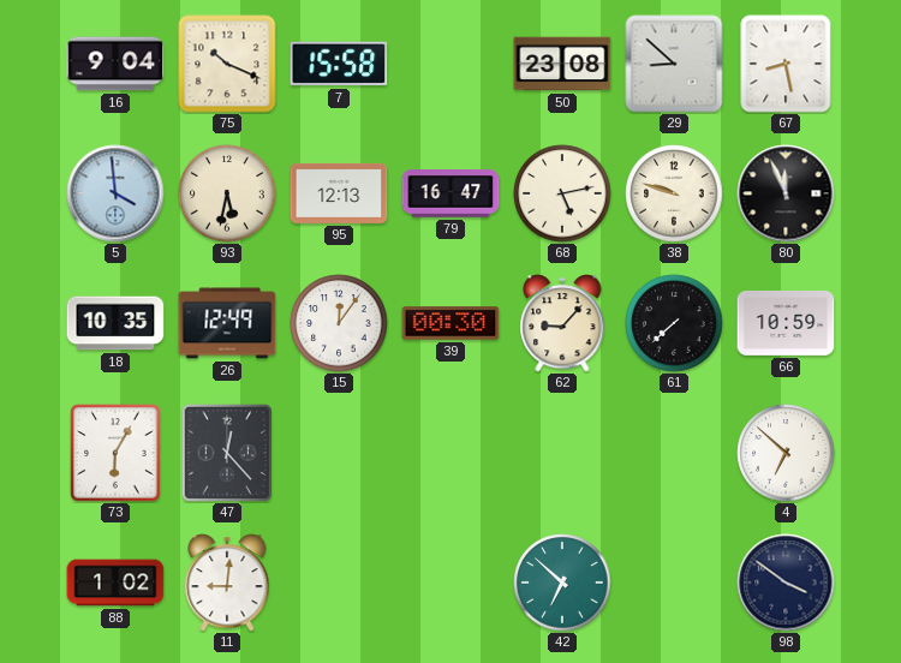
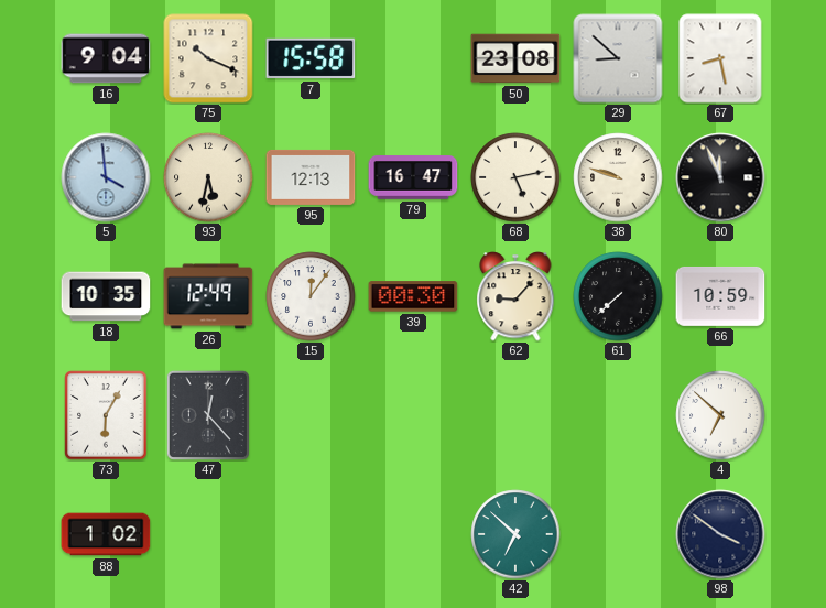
11: 9:01 -> none
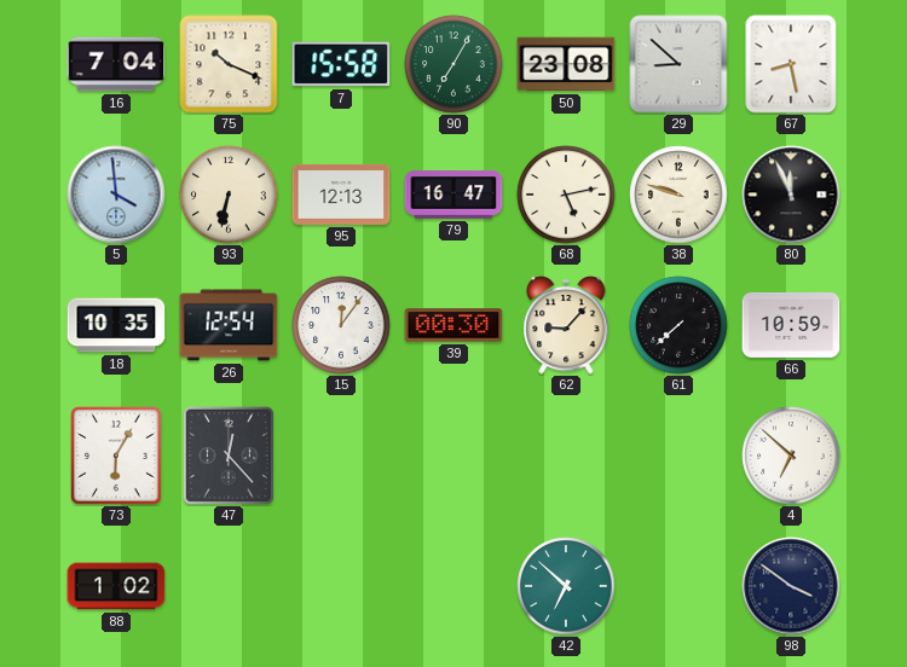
16: 9:04 -> 7:04
90: none -> 7:05
93: 5:32 -> 6:32
26: 12:49 -> 12:54
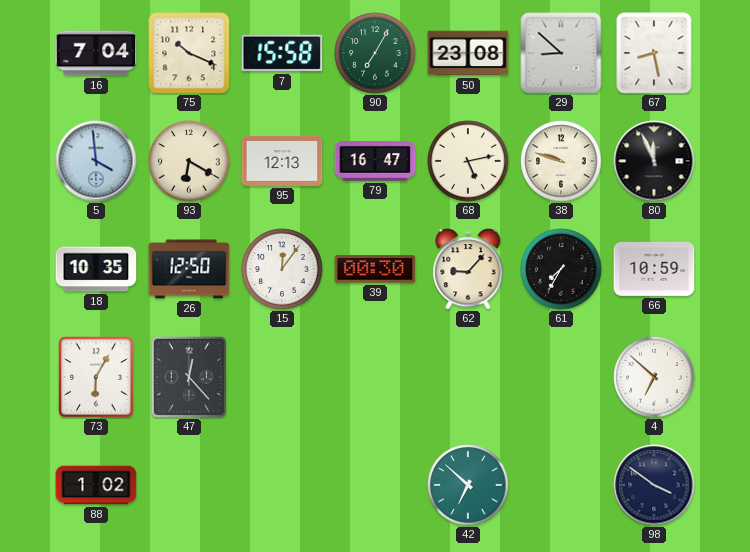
93: 6:32 -> 6:20
26: 12:54 -> 12:50
61: 7:38 -> 7:35
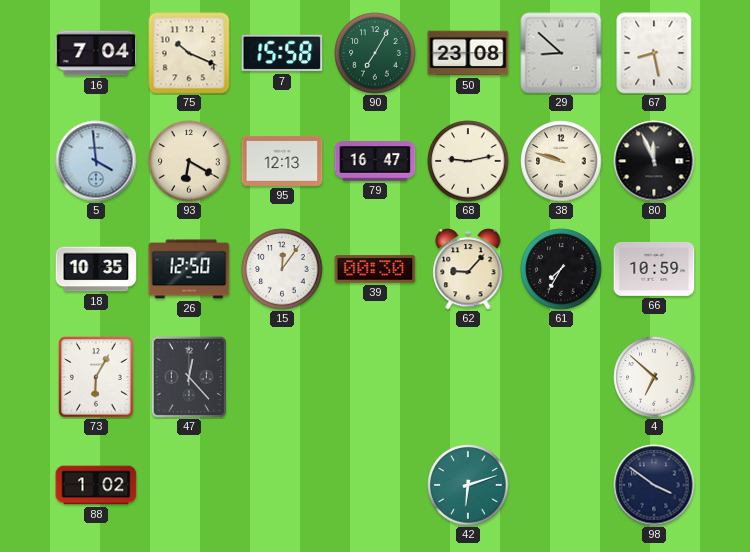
68: 5:13 -> 9:13
42: 6:52 -> 6:12
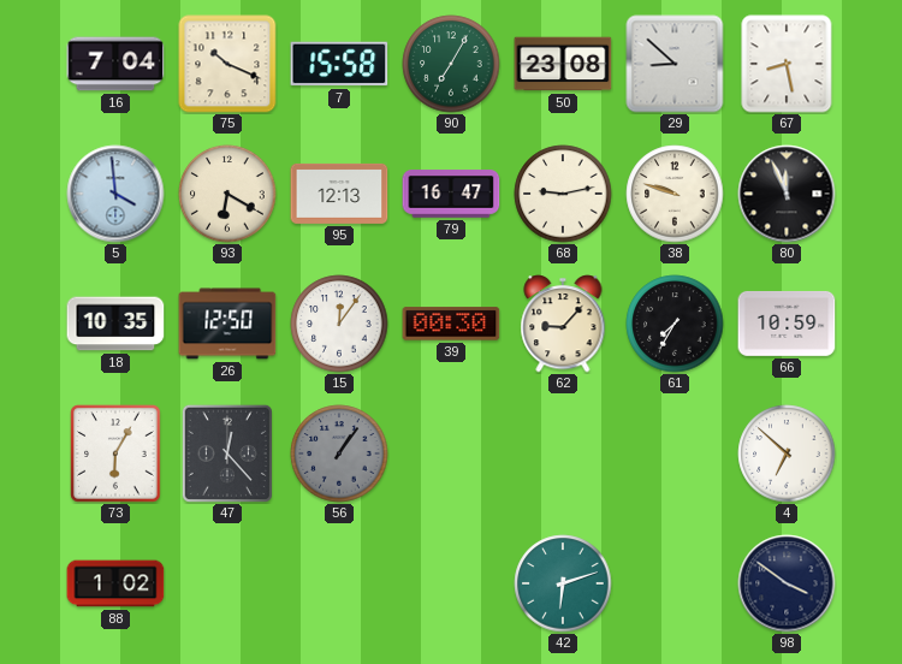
56: none -> 1:06
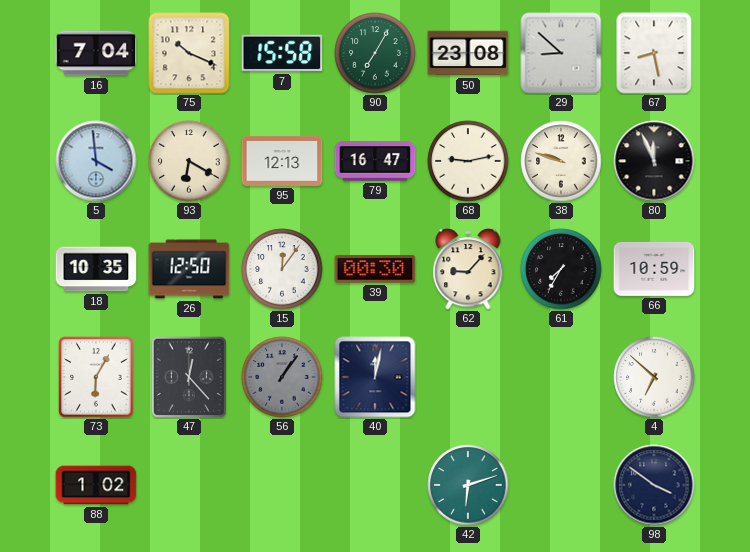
40: none -> 12:02
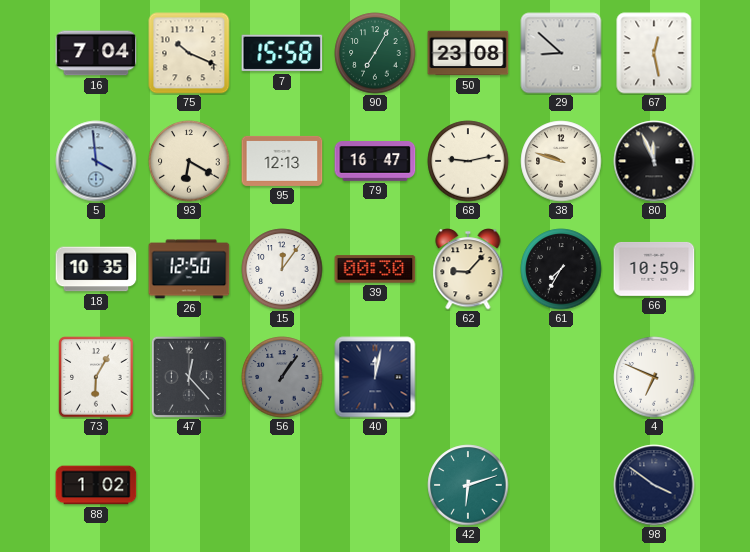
67: 8:28 -> 12:28
4: 6:52 -> 6:49
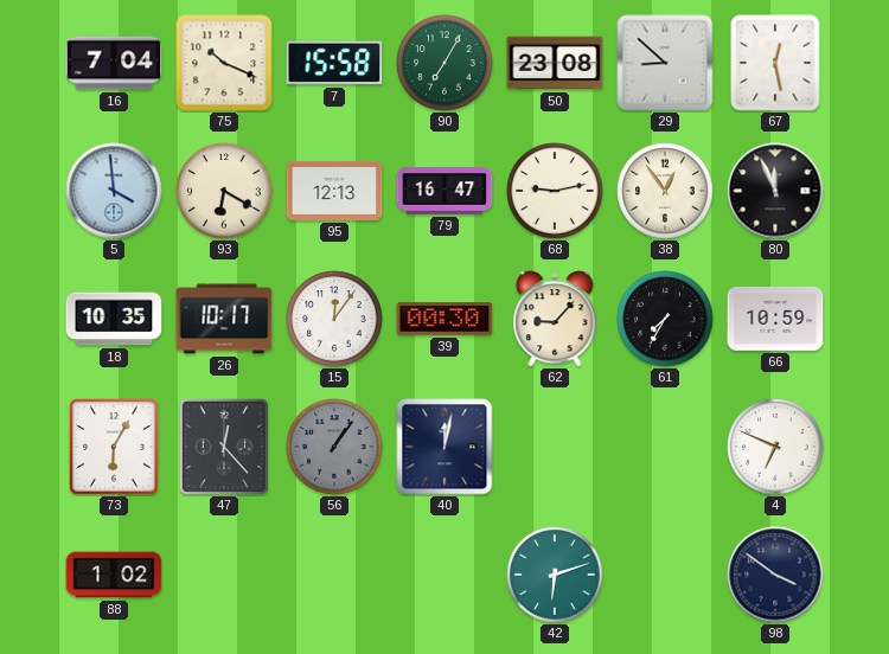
38: 9:48 -> 12:54
26: 12:50 -> 10:17
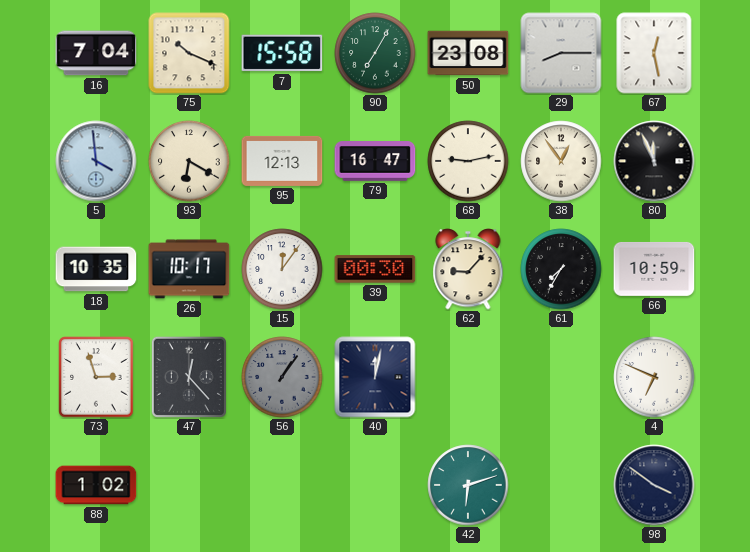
29: 8:52 -> 8:15
73: 6:05 -> 2:57
